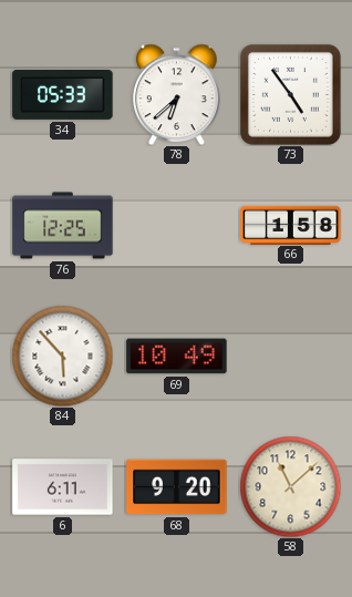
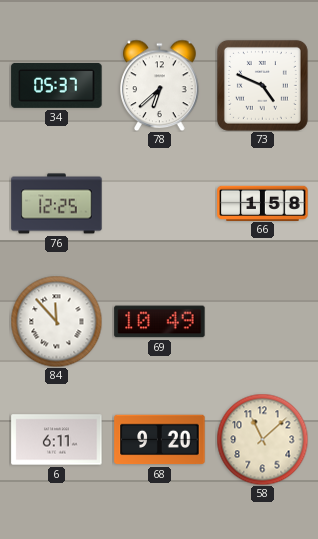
34: 05:33 -> 05:37
73: 4:54 -> 4:49
84: 5:53 -> 11:53
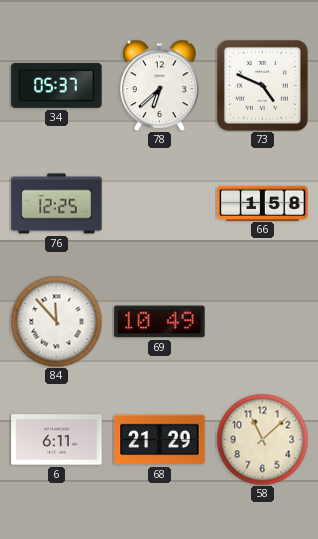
68: 9:20 -> 21:29
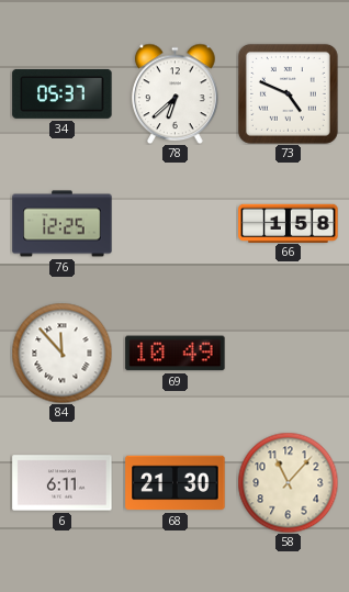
68: 21:29 -> 21:30
58: 11:08 -> 11:07
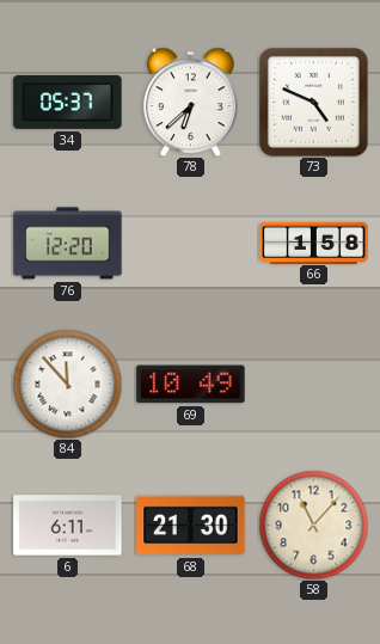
76: 12:25 -> 12:20
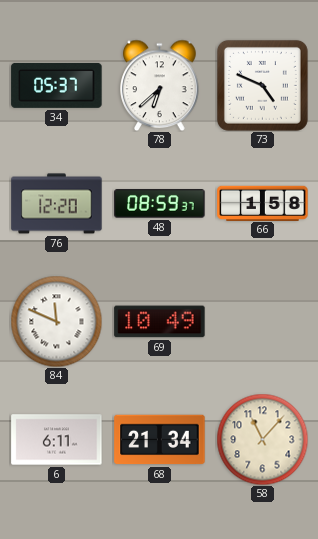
48: none -> 08:59
84: 11:53 -> 11:49
68: 21:30 -> 21:34
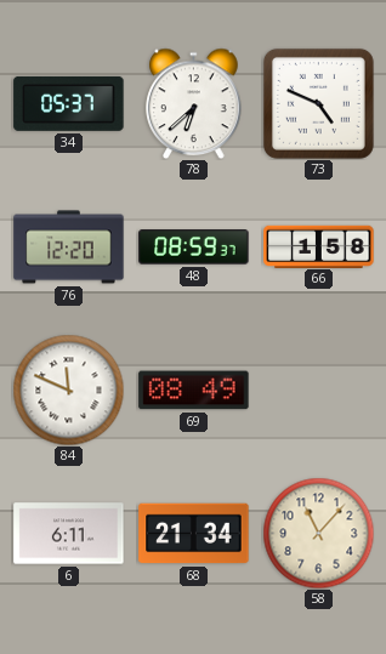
69: 10:49 -> 08:49
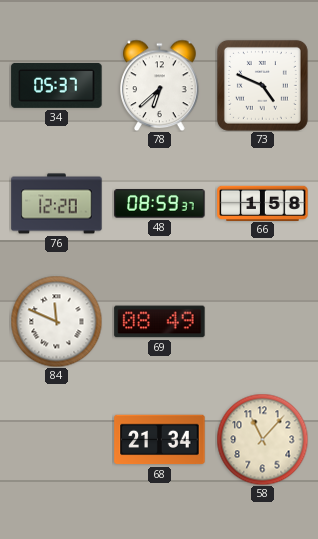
6: 6:11 -> none
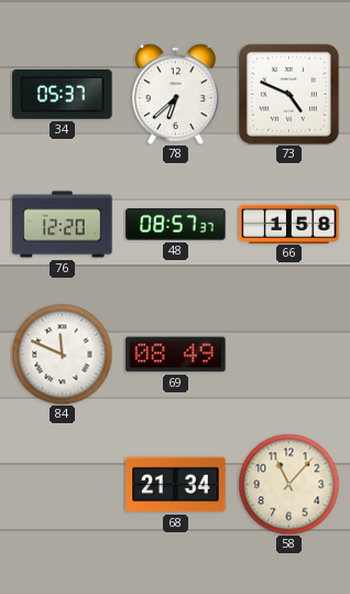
48: 08:59 -> 08:57
